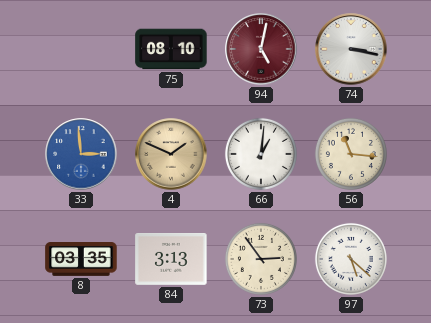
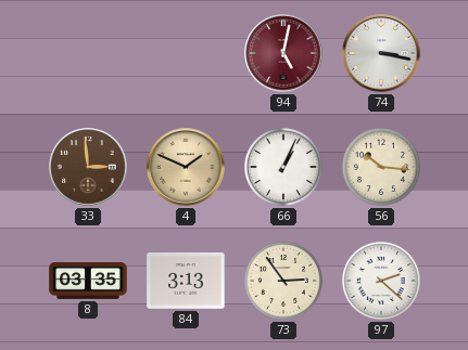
75: 08:10 -> none
33 dial: blue -> brown
66: 1:01 -> 1:04
56: 11:16 -> 10:16
97: 5:22 -> 2:22
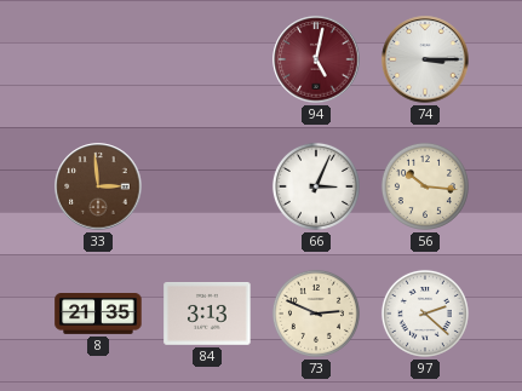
74: 3:17 -> 3:15
4: 1:49 -> none
66: 1:04 -> 3:04
8: 03:35 -> 21:35
73: 2:54 -> 2:49
